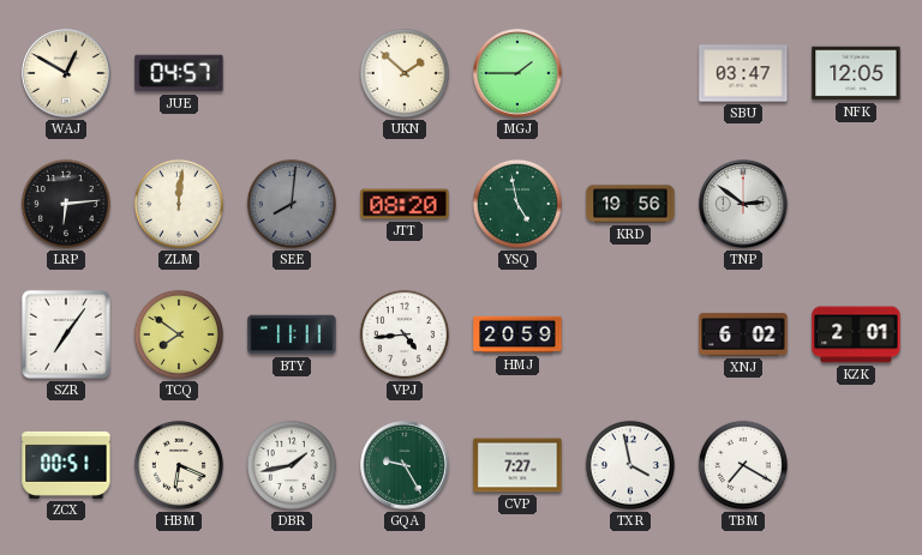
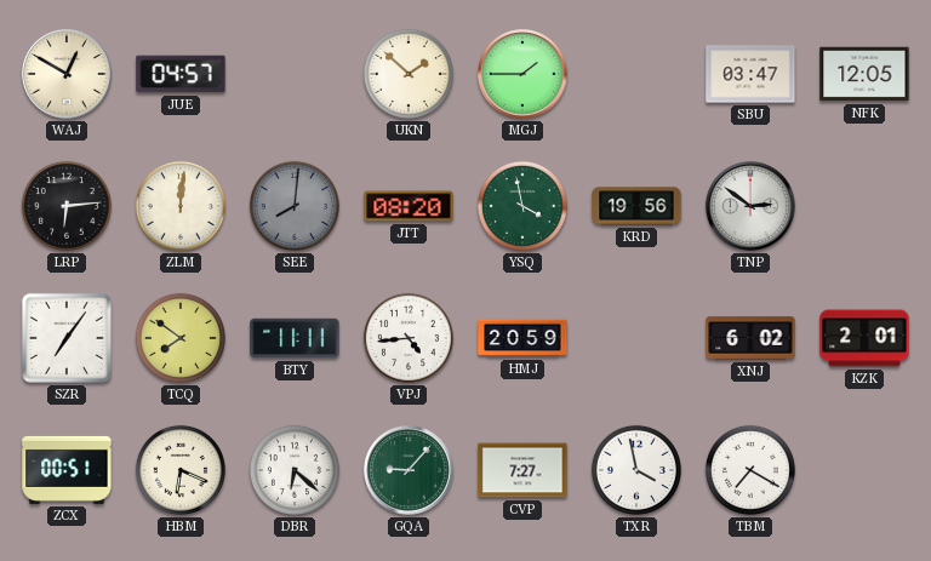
YSQ: 4:58 -> 3:58
DBR: 1:43 -> 6:22
GQA: 9:25 -> 9:07
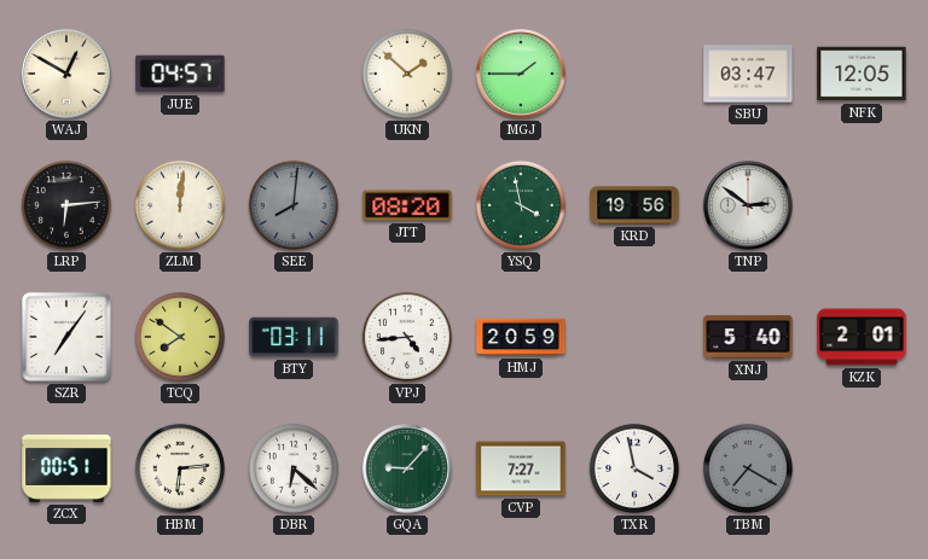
BTY: 11:11 -> 03:11
XNJ: 6:02 -> 5:40
HBM: 6:19 -> 6:14
TBM dial: white -> grey
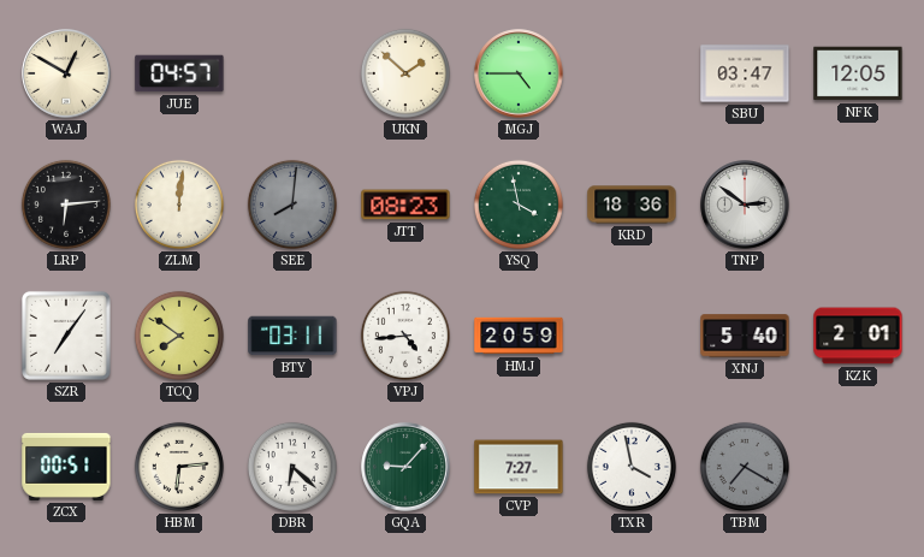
MGJ: 1:45 -> 4:45
JTT: 08:20 -> 08:23
KRD: 19:56 -> 18:36
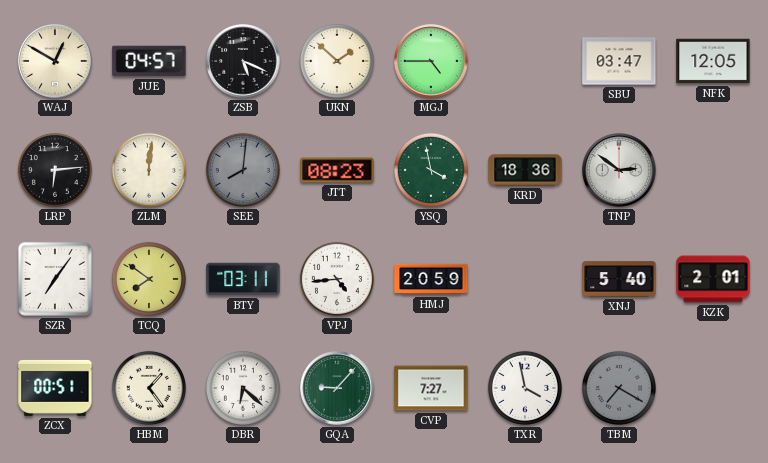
ZSB: none -> 5:19
HBM: 6:14 -> 1:24
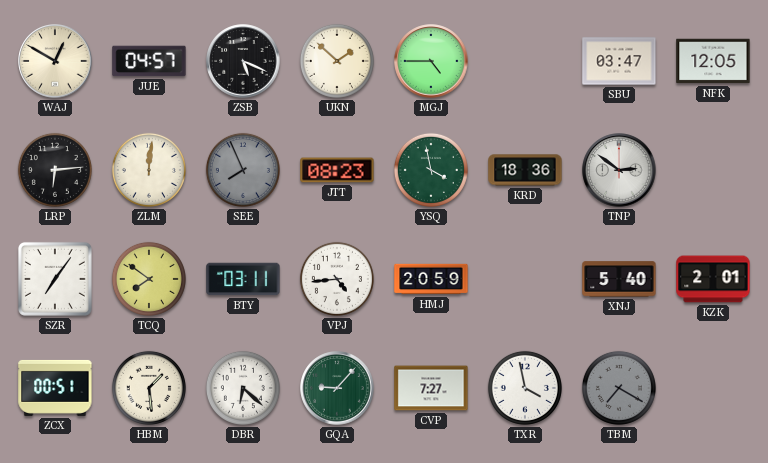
SEE: 8:01 -> 7:56
HBM: 1:24 -> 1:29
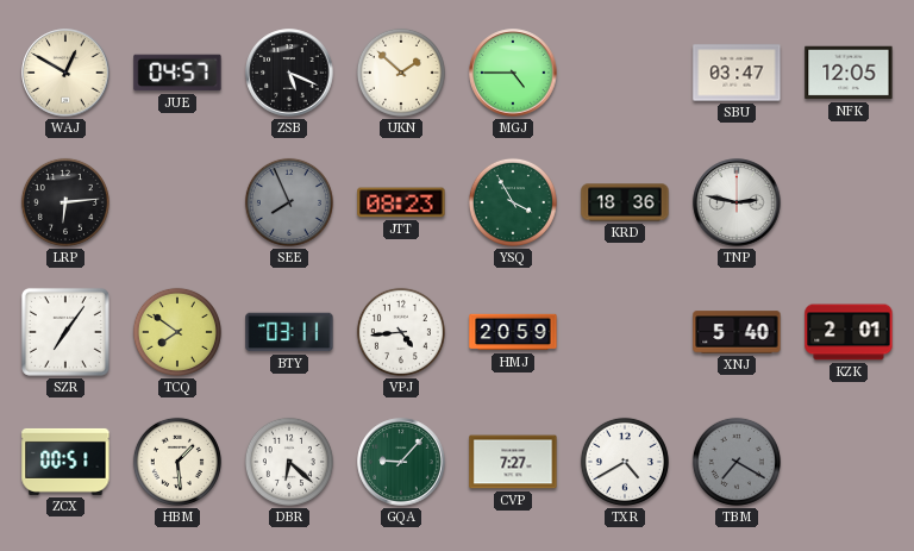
ZLM: 12:01 -> none
YSQ: 3:58 -> 3:55
TNP: 2:51 -> 2:47
TXR: 3:58 -> 4:40
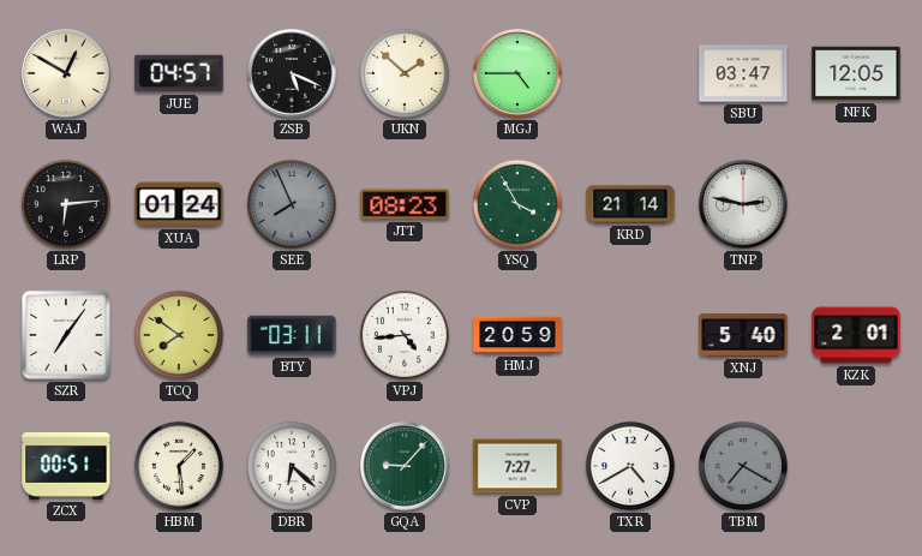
XUA: none -> 01:24
KRD: 18:36 -> 21:14
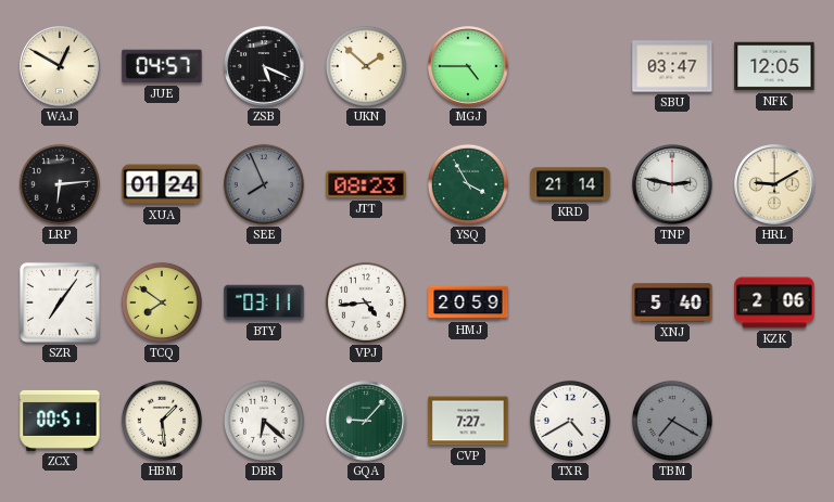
HRL: none -> 9:10
KZK: 2:01 -> 2:06
